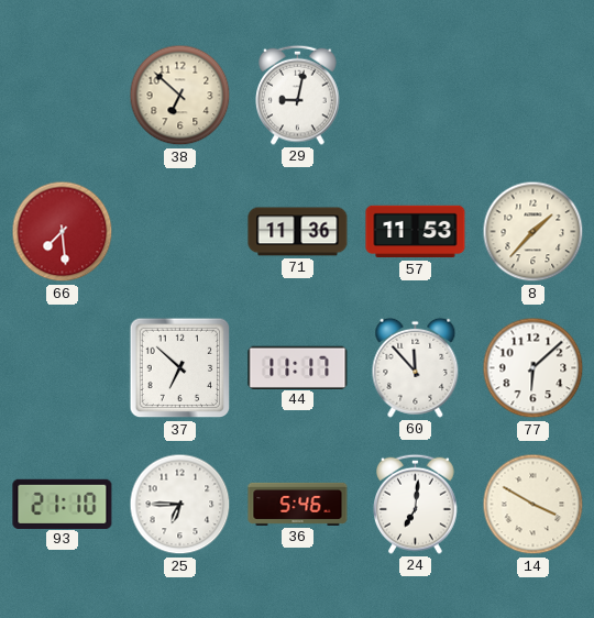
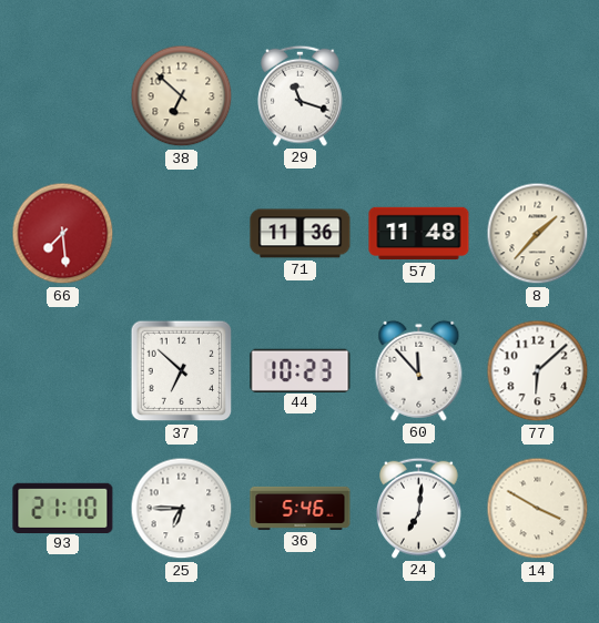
29: 9:02 -> 11:18
57: 11:53 -> 11:48
44: 11:17 -> 10:23
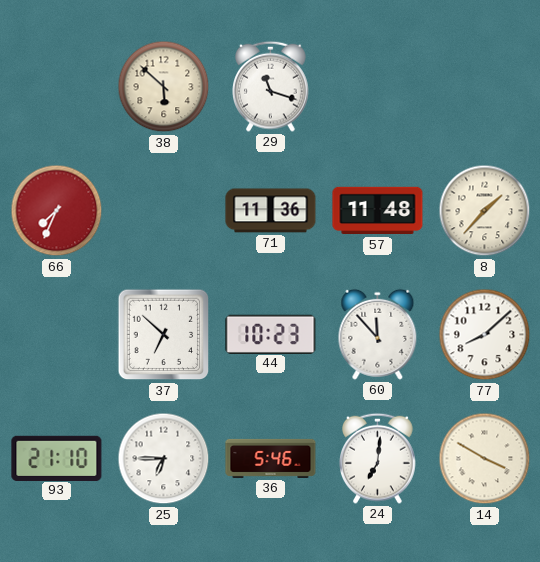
38: 6:52 -> 5:52
66: 7:29 -> 7:34
77: 6:08 -> 8:08
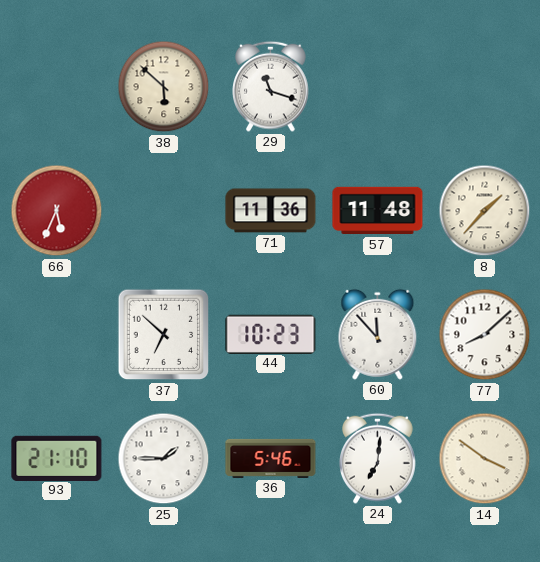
66: 7:34 -> 5:34
25: 6:45 -> 1:45
14: 3:50 -> 3:51
